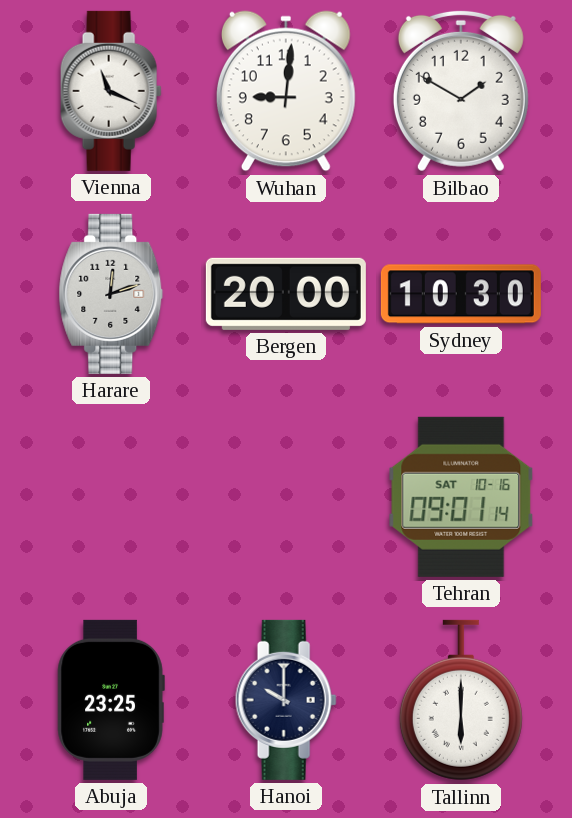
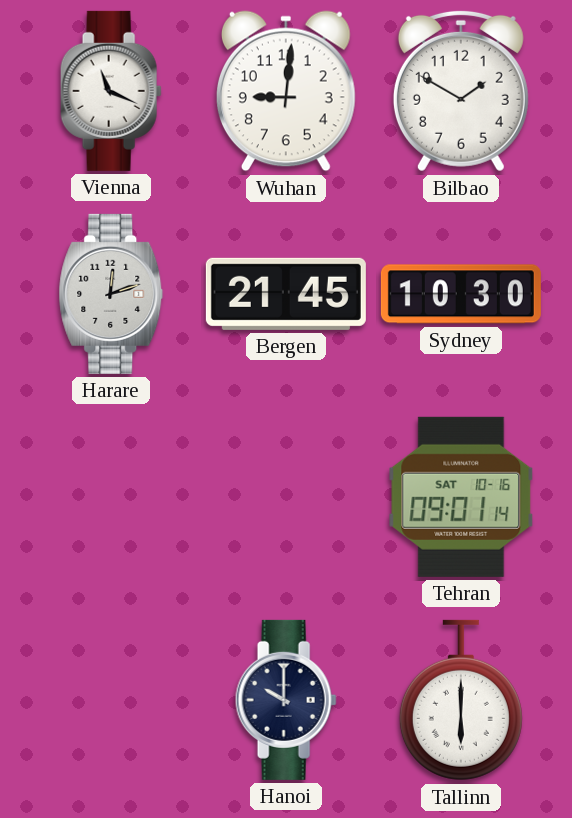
Bergen: 20:00 -> 21:45
Abuja: 23:25 -> none
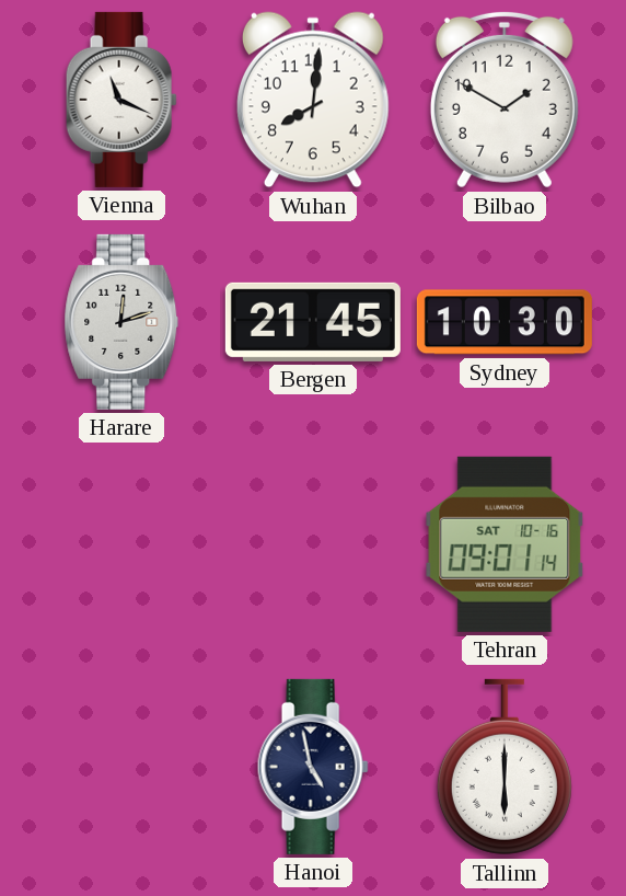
Wuhan: 9:01 -> 8:01
Hanoi: 10:00 -> 4:58
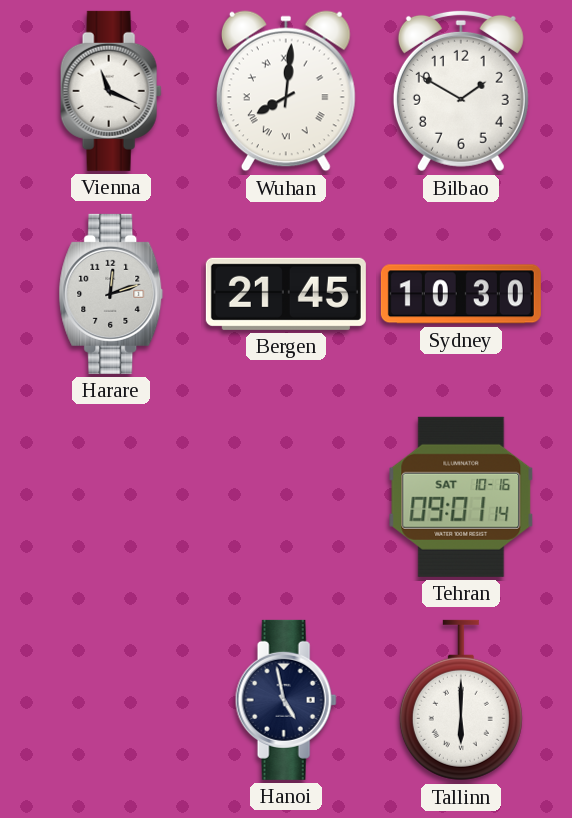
Wuhan numerals: Arabic -> Roman
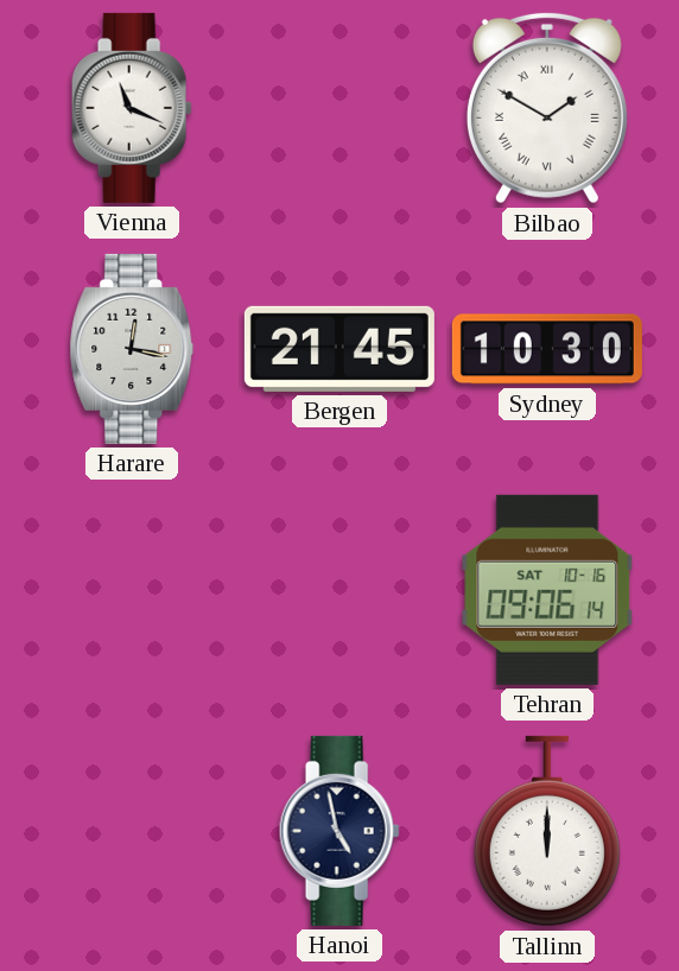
Wuhan: 8:01 -> none
Bilbao numerals: Arabic -> Roman
Harare: 12:12 -> 12:17
Tehran: 09:01 -> 09:06
Tallinn: 6:00 -> 12:00
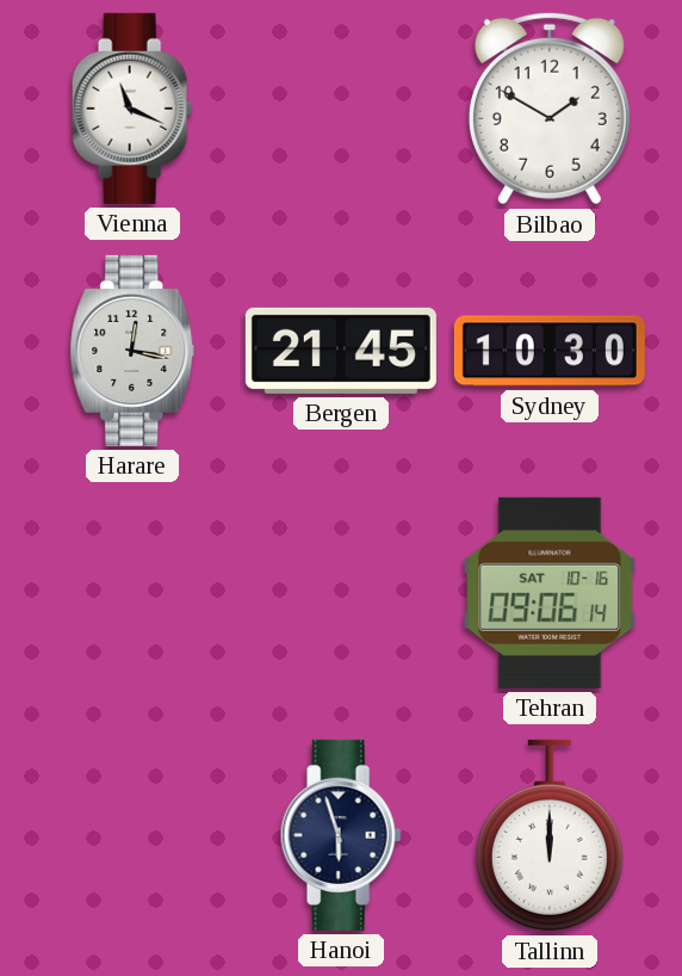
Bilbao numerals: Roman -> Arabic
Hanoi: 4:58 -> 5:57
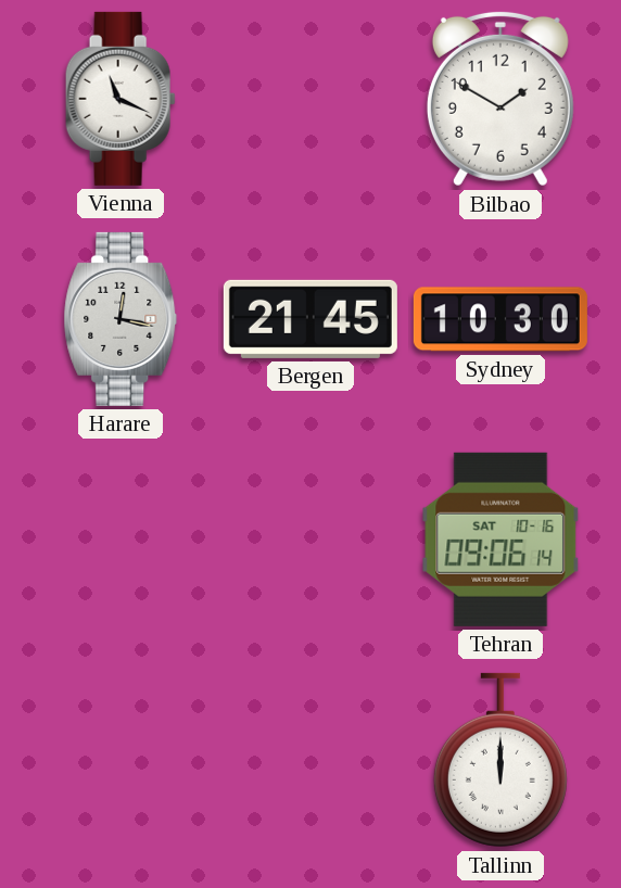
Hanoi: 5:57 -> none
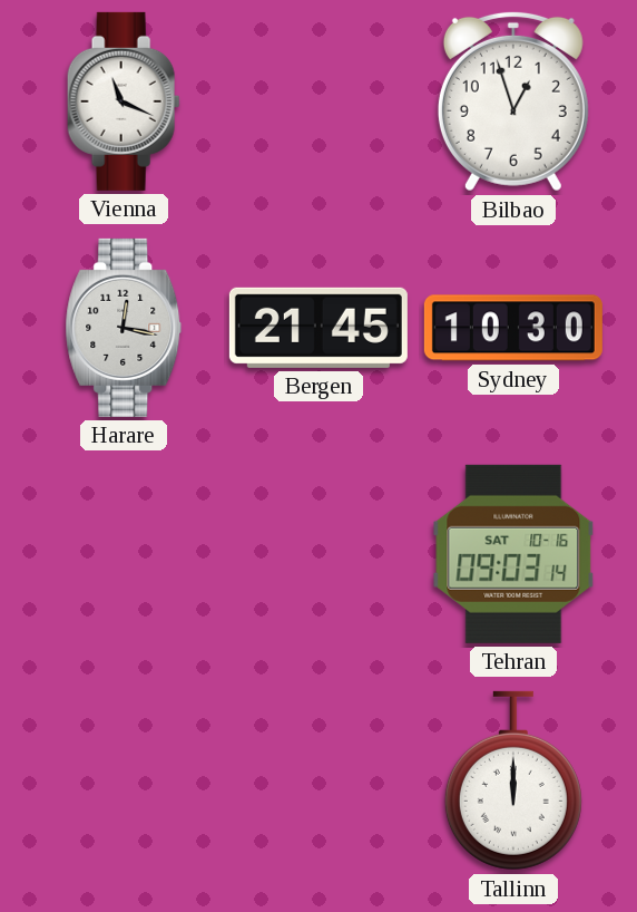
Bilbao: 1:50 -> 12:57
Tehran: 09:06 -> 09:03
